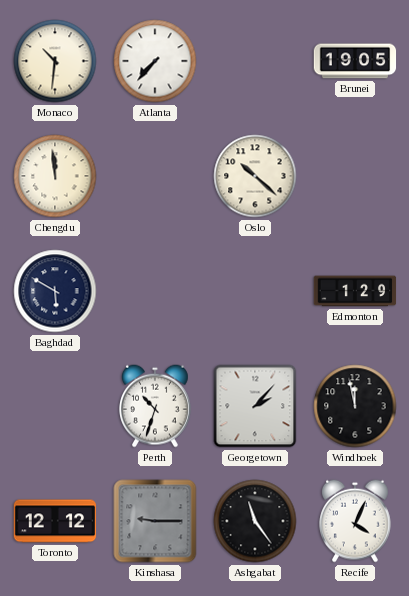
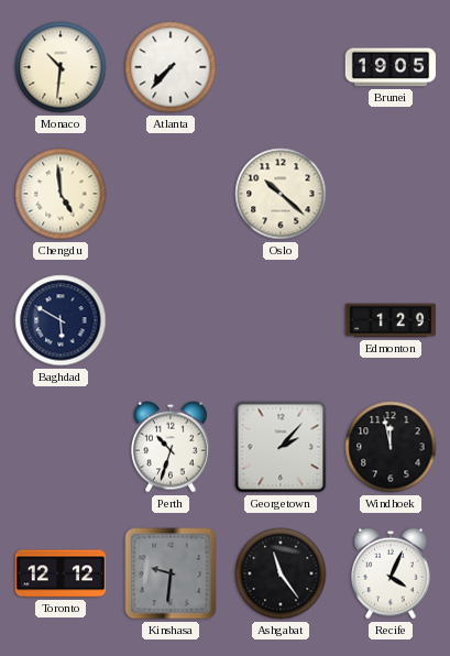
Chengdu: 11:59 -> 4:59
Kinshasa: 9:15 -> 9:31
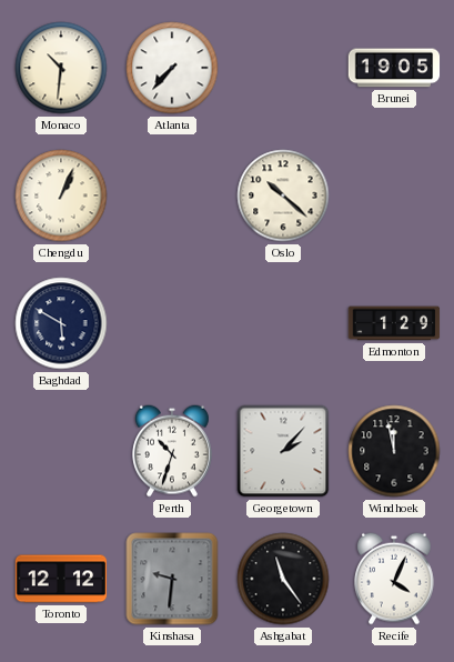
Chengdu: 4:59 -> 1:04
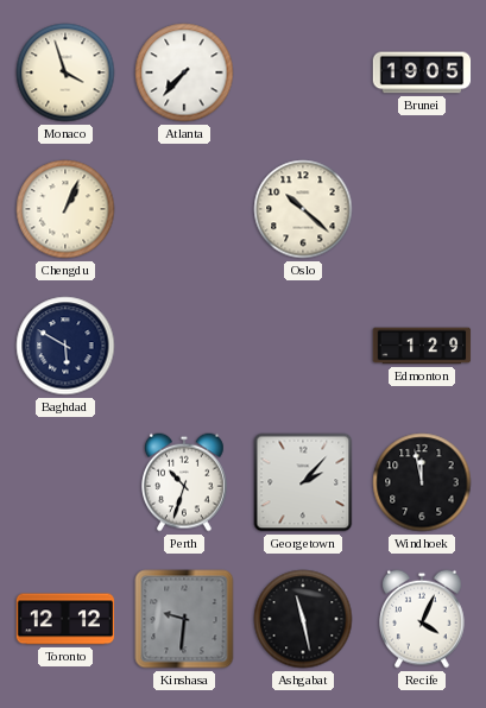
Monaco: 10:31 -> 3:57
Ashgabat: 11:24 -> 11:28
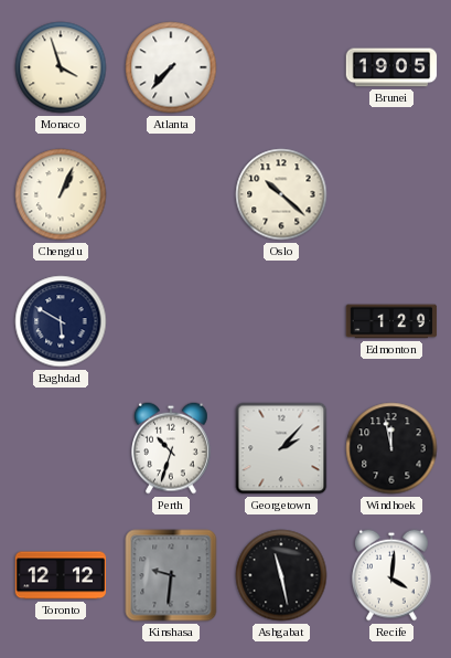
Recife: 4:04 -> 4:01
